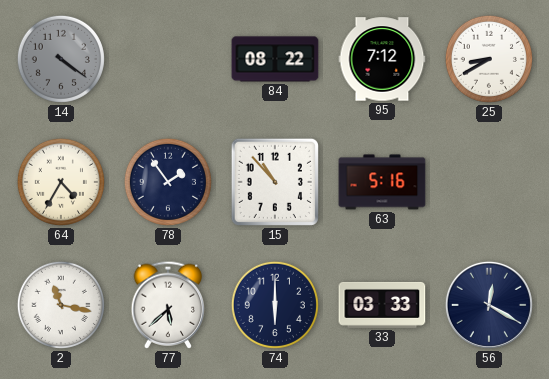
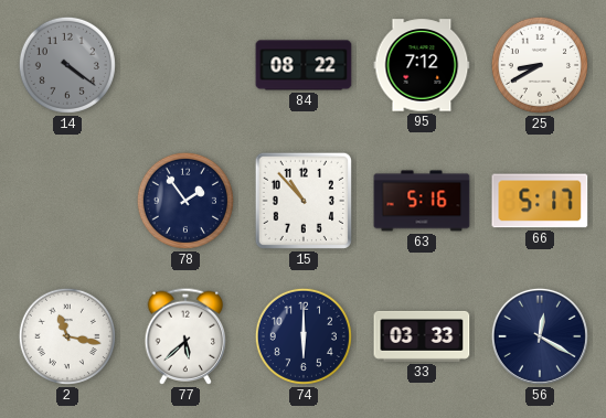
64: 4:35 -> none
66: none -> 5:17
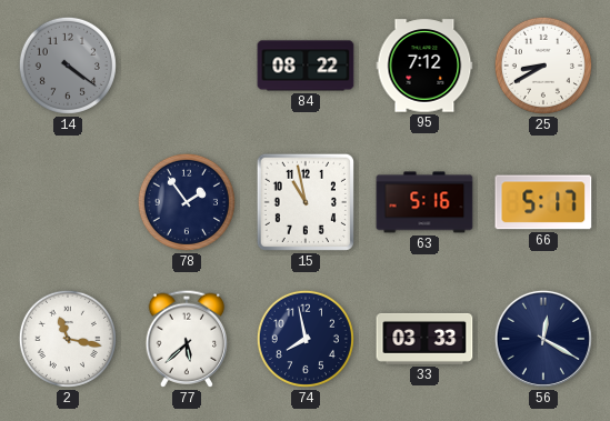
15: 10:53 -> 10:58
74: 6:00 -> 7:58
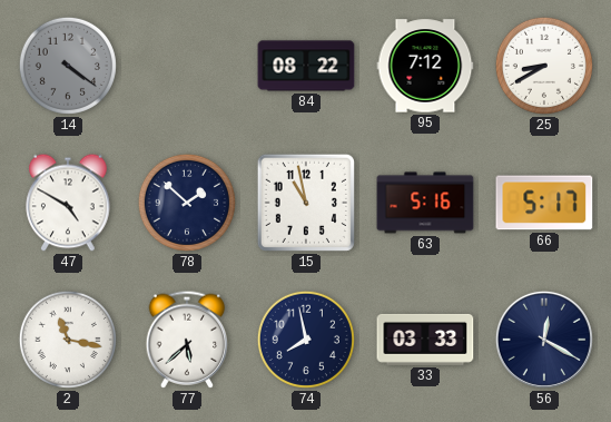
47: none -> 4:50
78: 1:54 -> 1:52
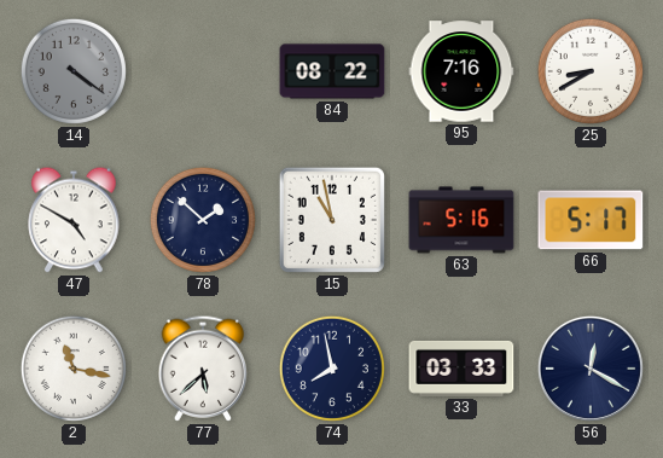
95: 7:12 -> 7:16
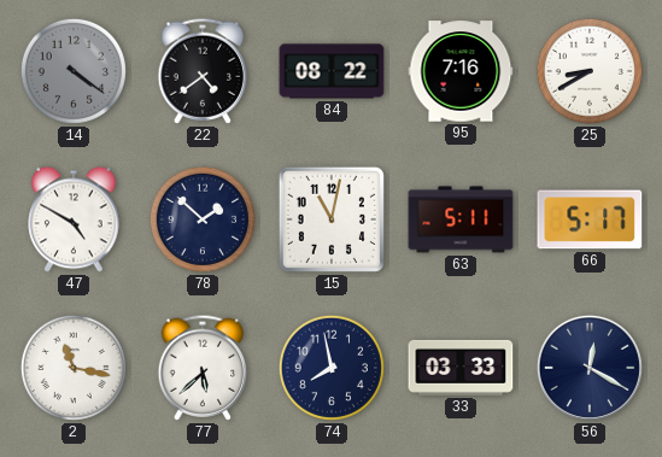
22: none -> 4:39
15: 10:58 -> 11:02
63: 5:16 -> 5:11
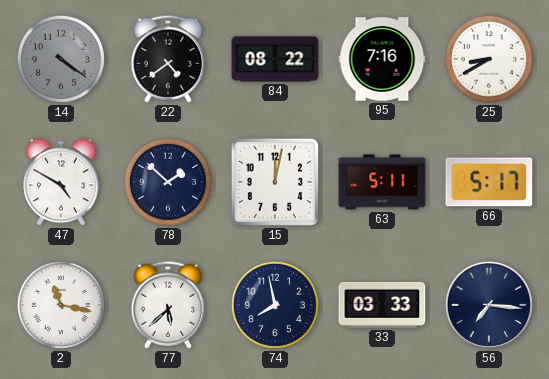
15: 11:02 -> 12:02
56: 12:20 -> 7:16
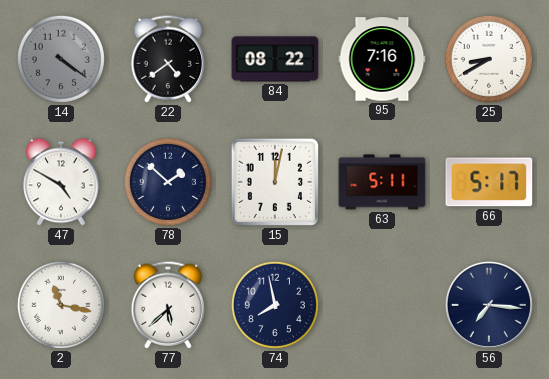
33: 03:33 -> none
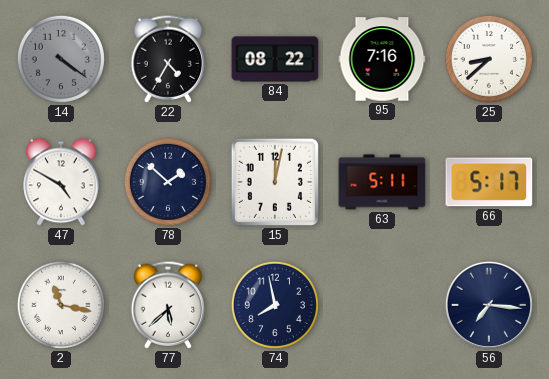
22: 4:39 -> 4:35
25: 8:40 -> 8:38
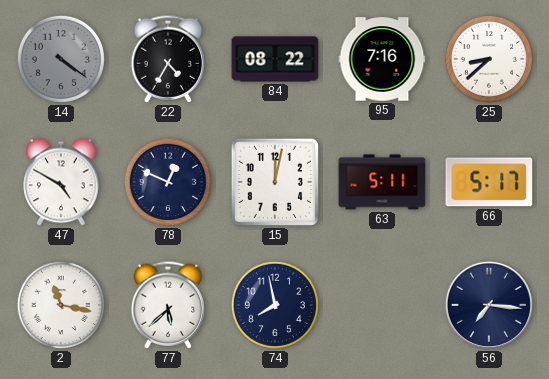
78: 1:52 -> 12:49
